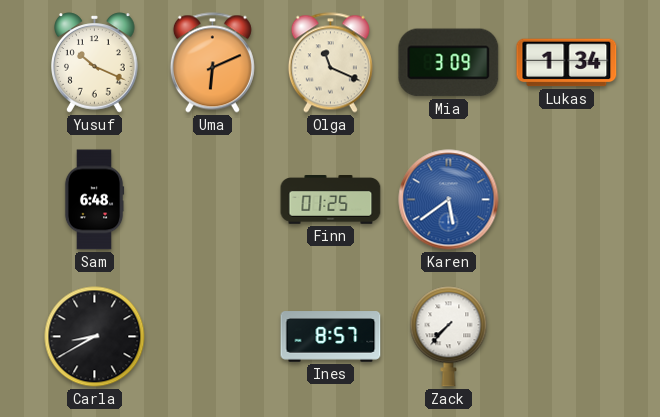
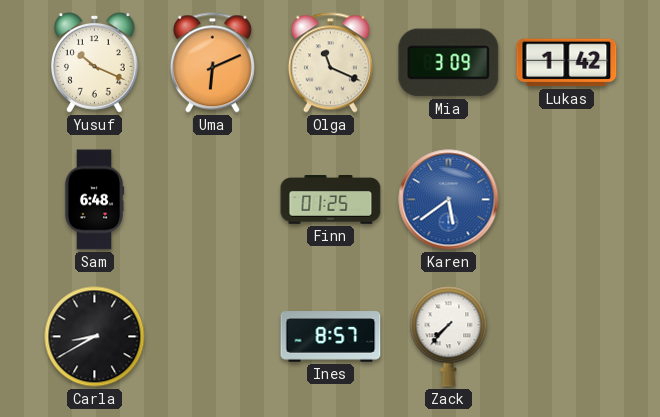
Lukas: 1:34 -> 1:42
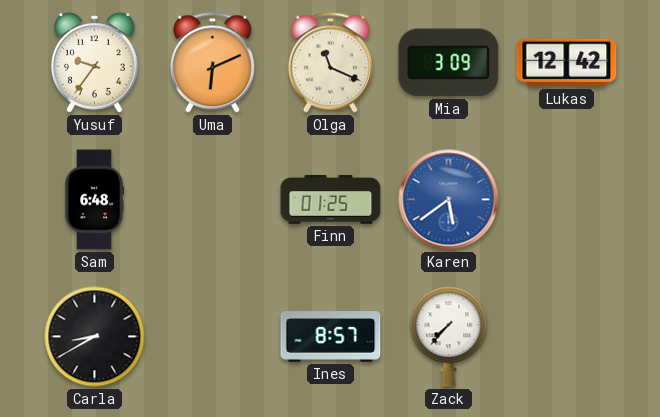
Yusuf: 10:19 -> 9:36
Lukas: 1:42 -> 12:42
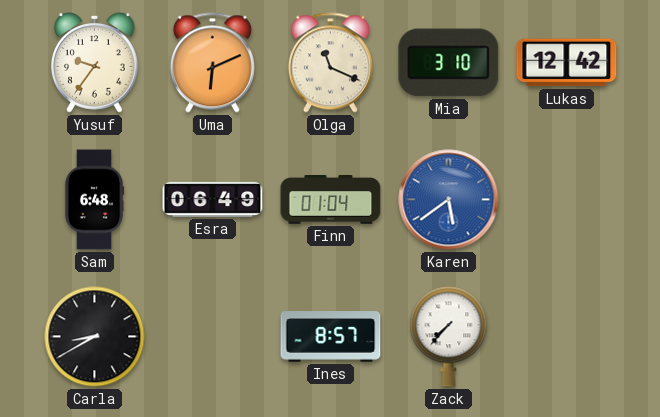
Mia: 3:09 -> 3:10
Esra: none -> 06:49
Finn: 01:25 -> 01:04
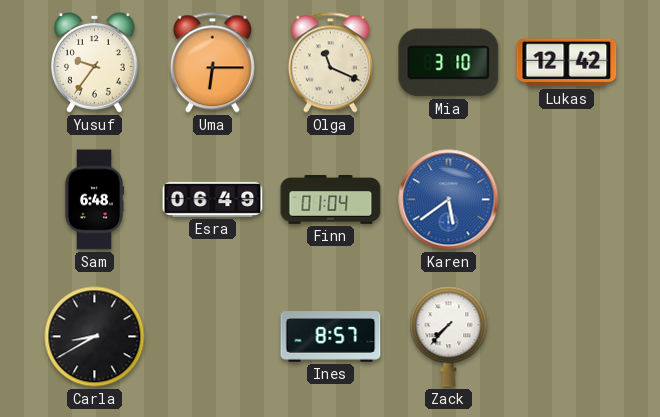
Uma: 6:11 -> 6:15
